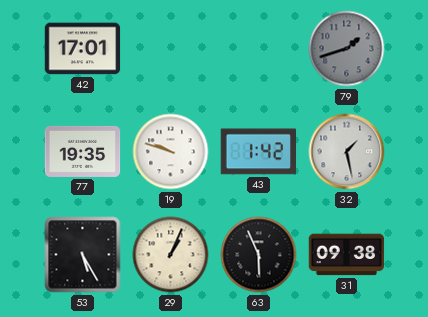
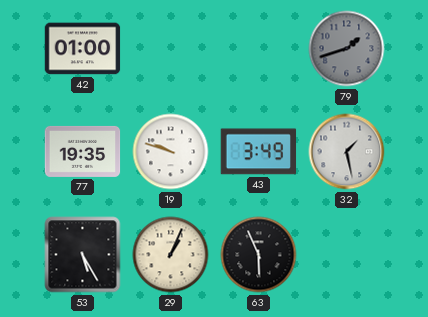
42: 17:01 -> 01:00
43: 1:42 -> 3:49
31: 09:38 -> none
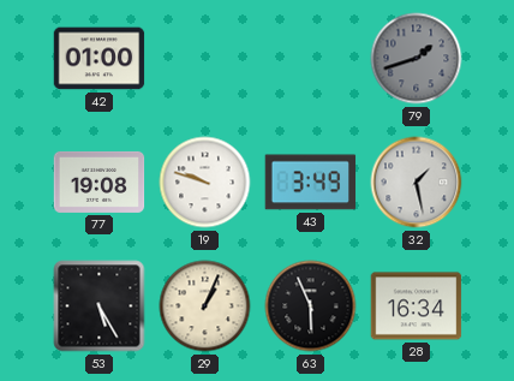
77: 19:35 -> 19:08
28: none -> 16:34
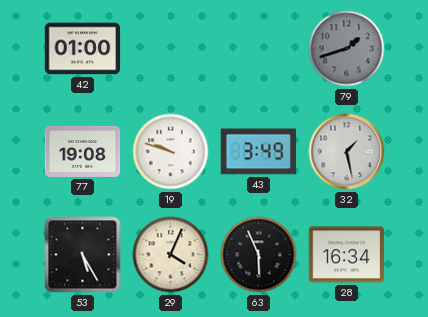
29: 1:04 -> 4:04
